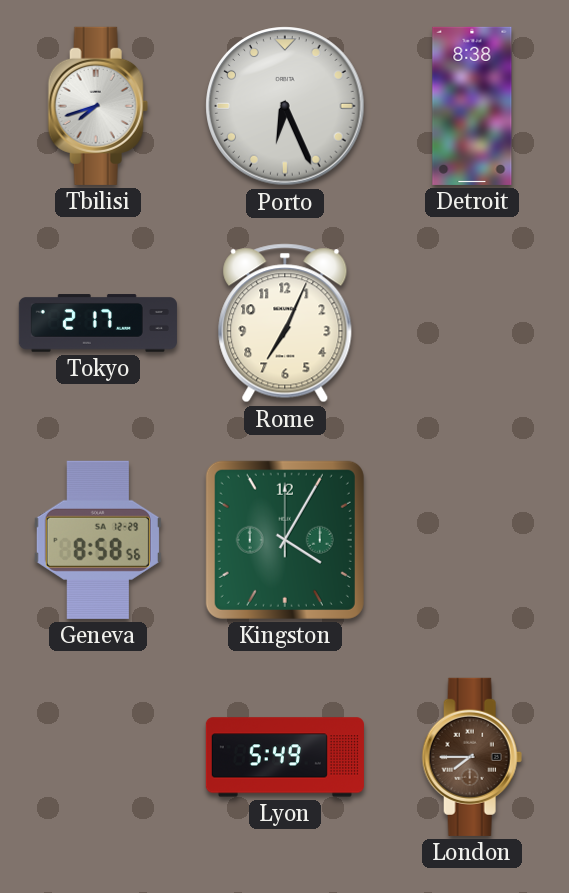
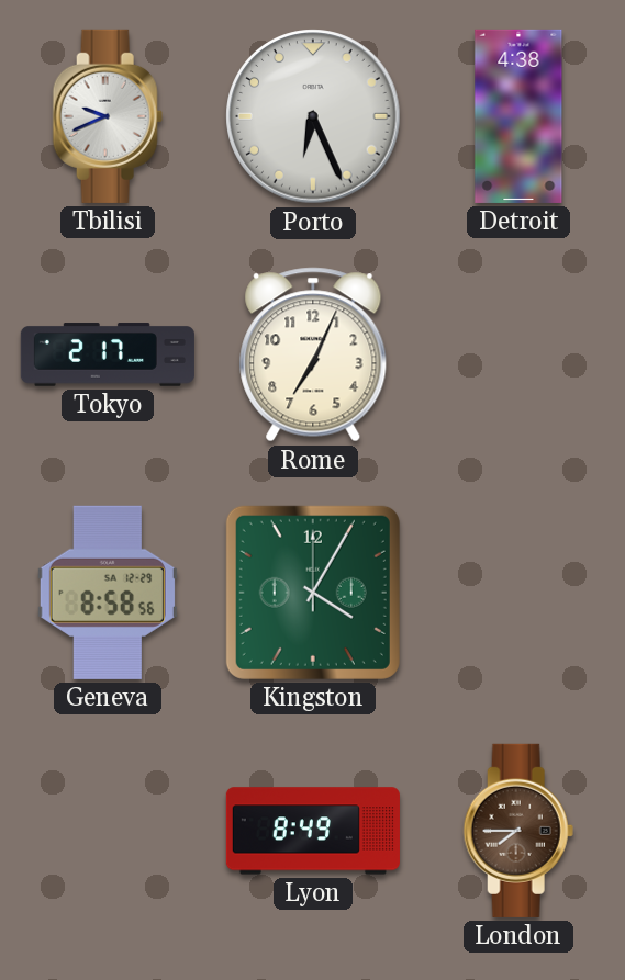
Tbilisi: 7:42 -> 9:41
Detroit: 8:38 -> 4:38
Lyon: 5:49 -> 8:49
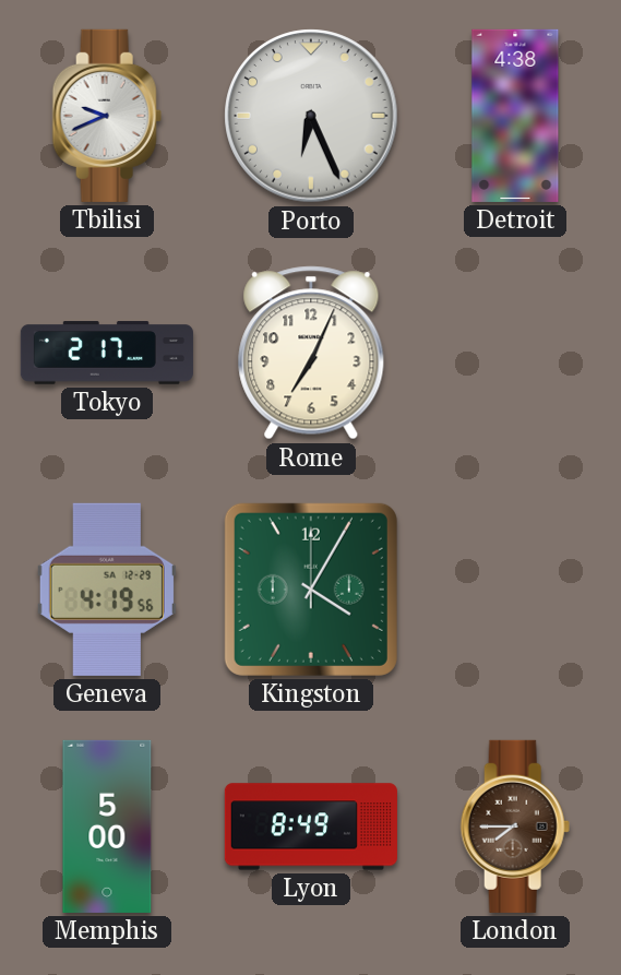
Geneva: 8:58 -> 4:19
Memphis: none -> 5:00
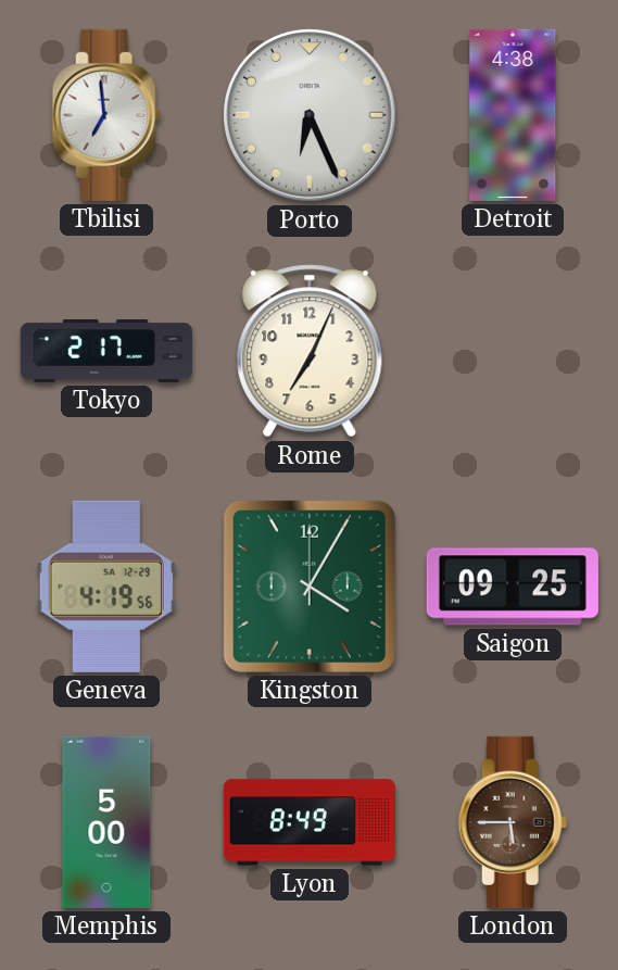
Tbilisi: 9:41 -> 6:59
Saigon: none -> 09:25
London: 7:45 -> 5:45
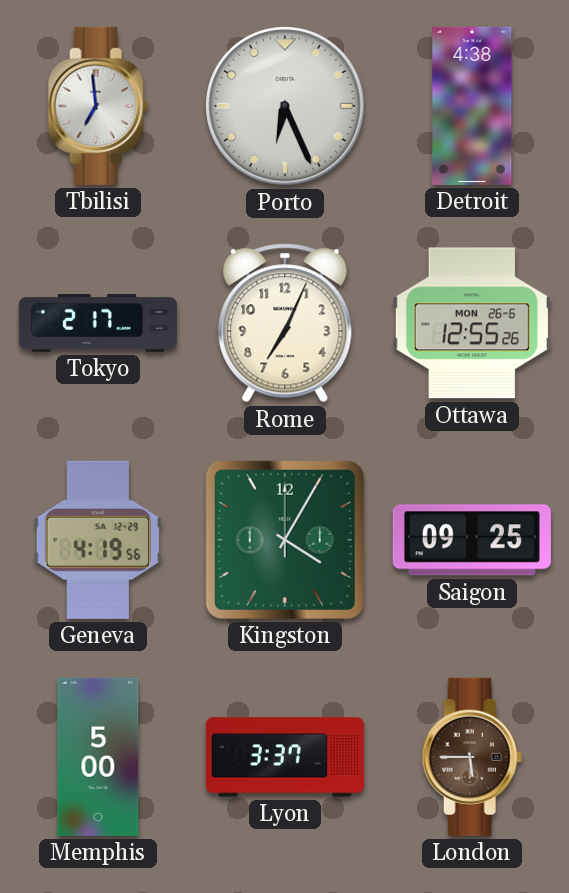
Ottawa: none -> 12:55
Lyon: 8:49 -> 3:37
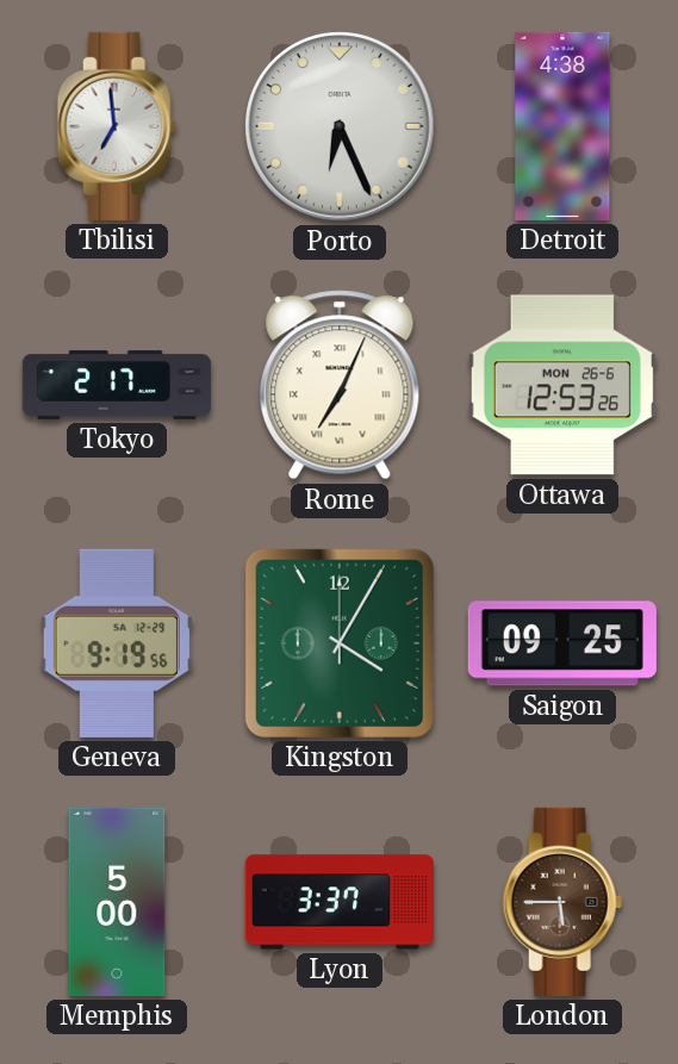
Rome numerals: Arabic -> Roman
Ottawa: 12:55 -> 12:53
Geneva: 4:19 -> 9:19
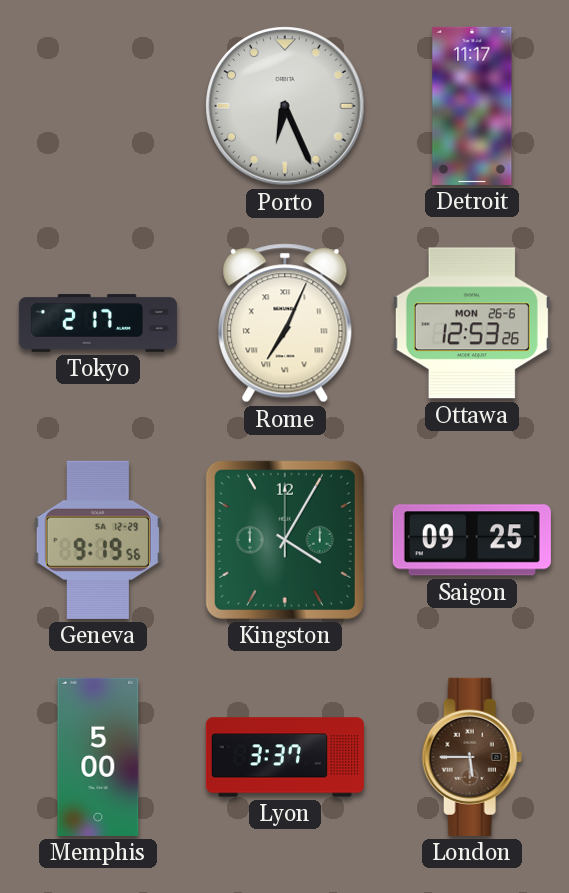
Tbilisi: 6:59 -> none
Detroit: 4:38 -> 11:17
